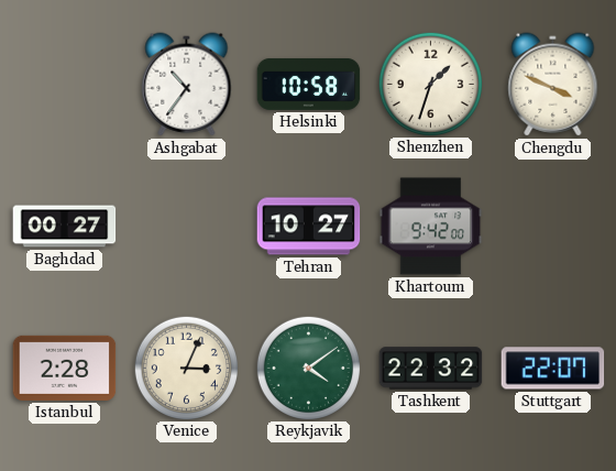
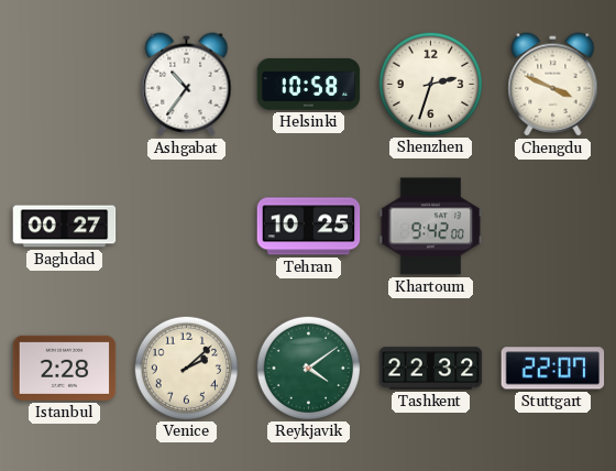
Shenzhen: 1:33 -> 2:33
Tehran: 10:27 -> 10:25
Venice: 3:04 -> 2:08
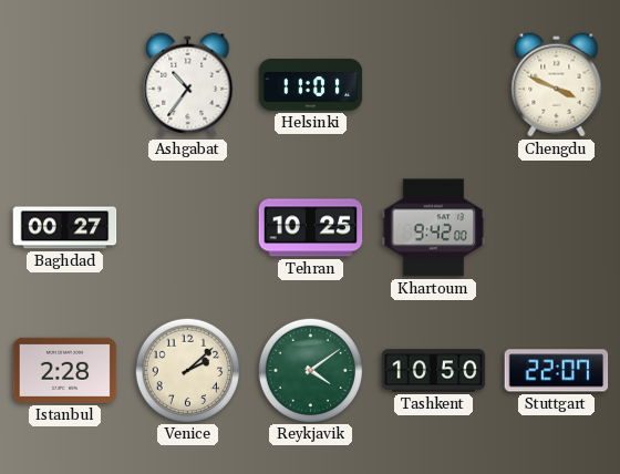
Helsinki: 10:58 -> 11:01
Shenzhen: 2:33 -> none
Tashkent: 22:32 -> 10:50
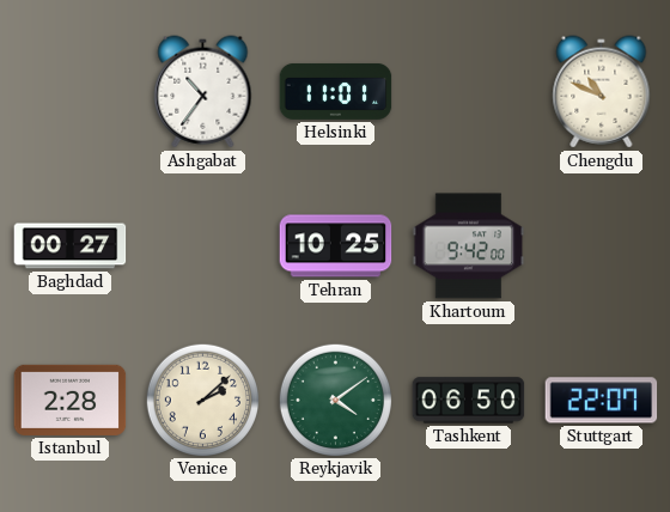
Chengdu: 3:49 -> 10:49
Tashkent: 10:50 -> 06:50
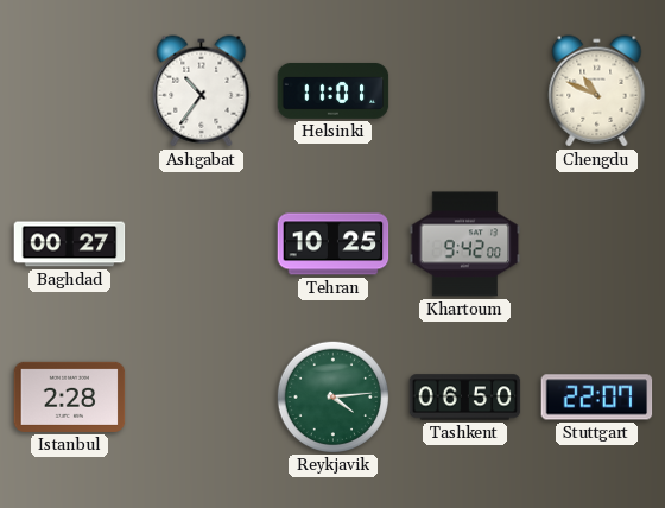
Venice: 2:08 -> none
Reykjavik: 4:09 -> 4:14
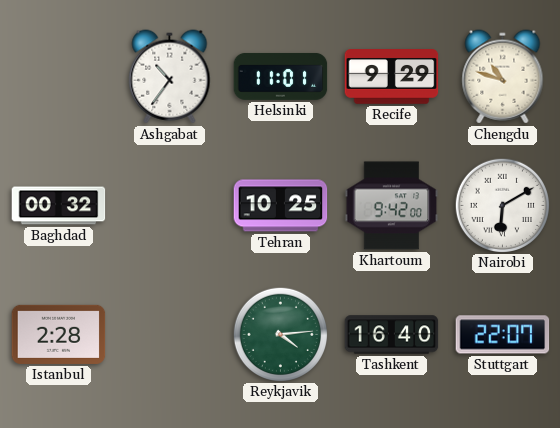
Recife: none -> 9:29
Chengdu: 10:49 -> 10:48
Baghdad: 00:27 -> 00:32
Nairobi: none -> 6:10
Tashkent: 06:50 -> 16:40
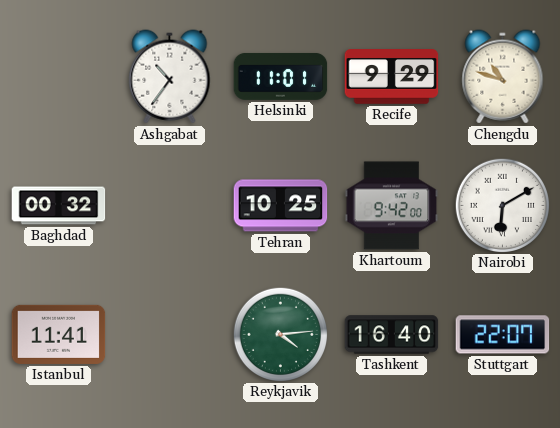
Istanbul: 2:28 -> 11:41
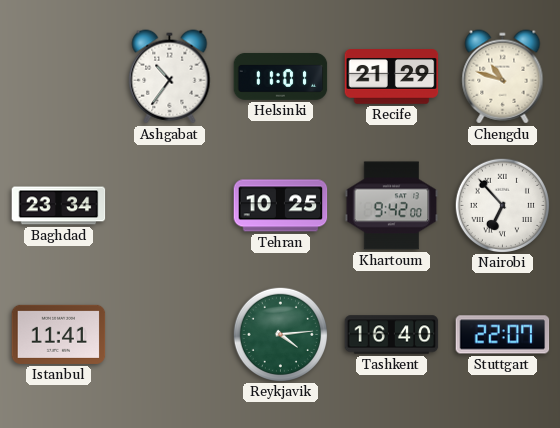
Recife: 9:29 -> 21:29
Baghdad: 00:32 -> 23:34
Nairobi: 6:10 -> 6:53
